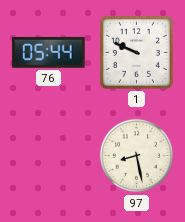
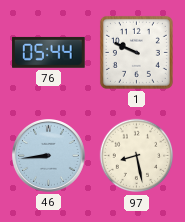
46: none -> 8:44
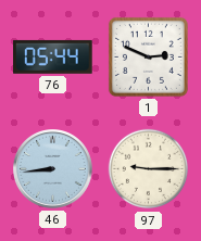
1: 9:49 -> 2:49
97: 8:28 -> 9:15
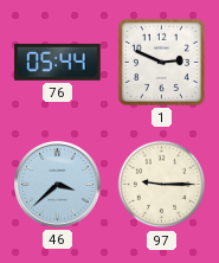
46: 8:44 -> 3:38
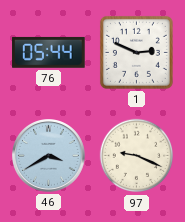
46: 3:38 -> 3:40
97: 9:15 -> 9:19
